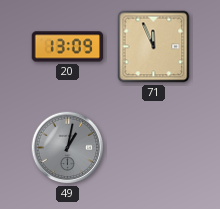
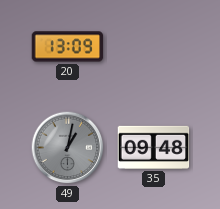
71: 11:56 -> none
35: none -> 09:48
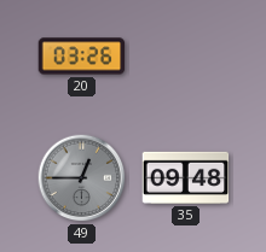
20: 13:09 -> 03:26
49: 1:02 -> 12:45
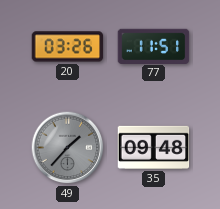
77: none -> 11:51
49: 12:45 -> 1:37
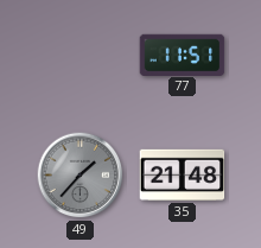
20: 03:26 -> none
35: 09:48 -> 21:48
